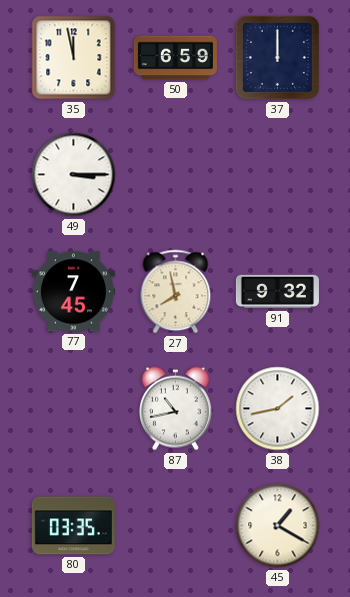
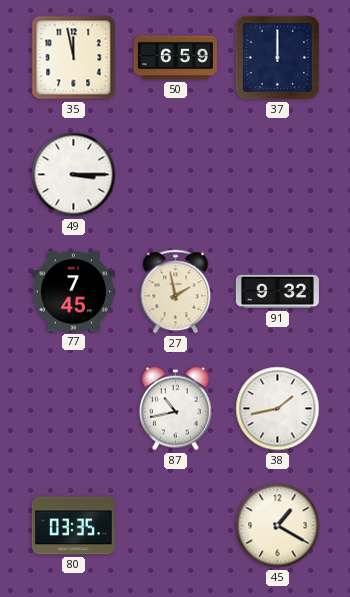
27: 7:58 -> 1:58
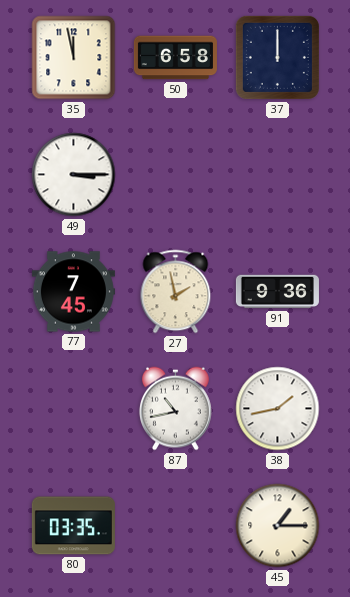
50: 6:59 -> 6:58
91: 9:32 -> 9:36
45: 1:20 -> 1:15
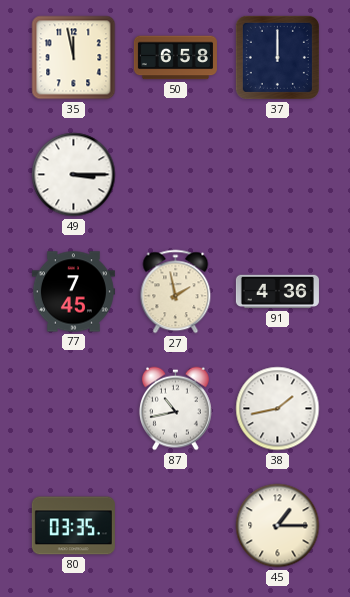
91: 9:36 -> 4:36
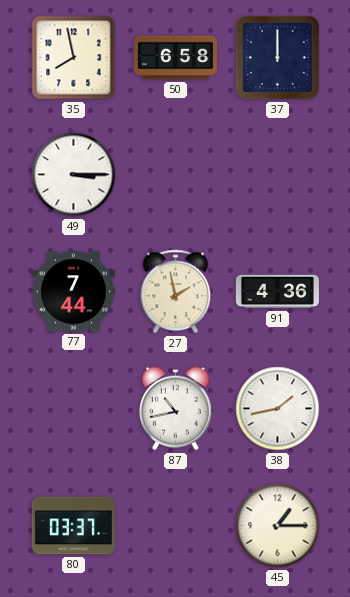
35: 11:58 -> 7:58
77: 7:45 -> 7:44
80: 03:35 -> 03:37
